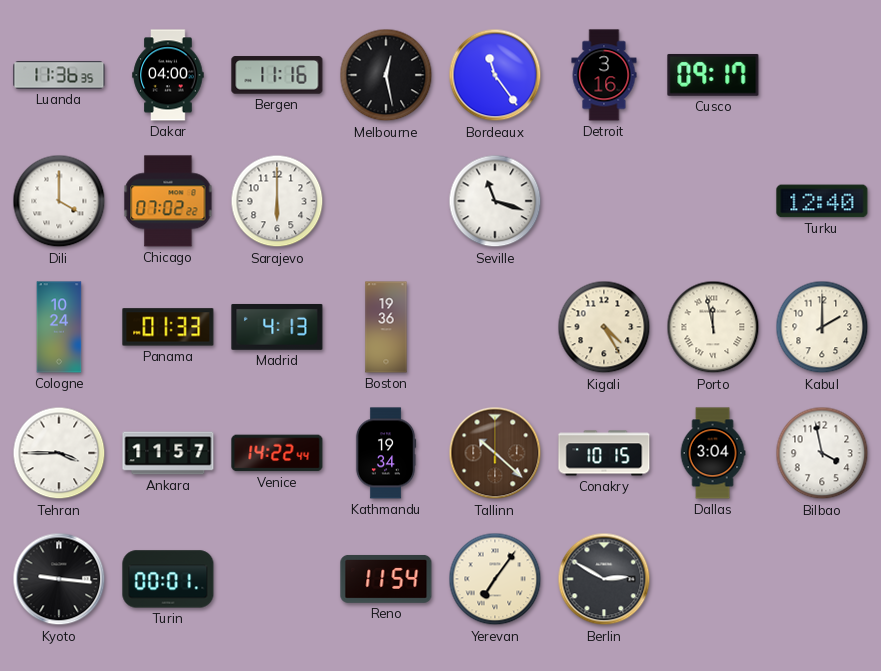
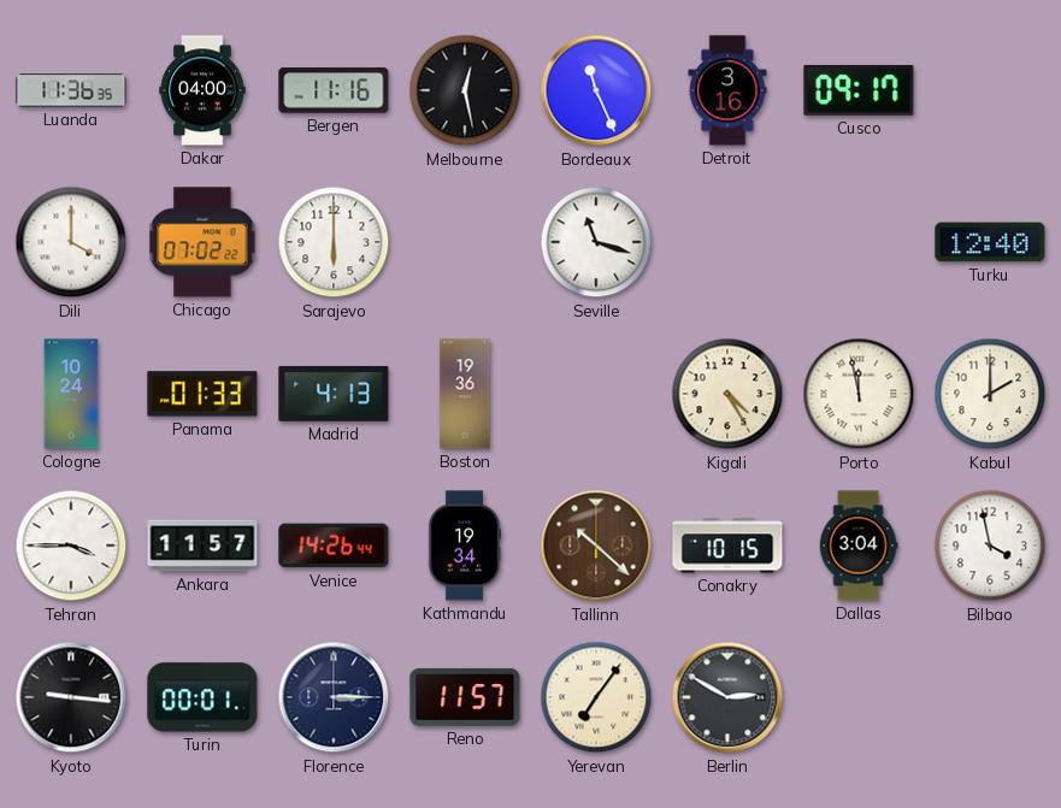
Bordeaux: 11:24 -> 11:26
Venice: 14:22 -> 14:26
Florence: none -> 3:15
Reno: 11:54 -> 11:57
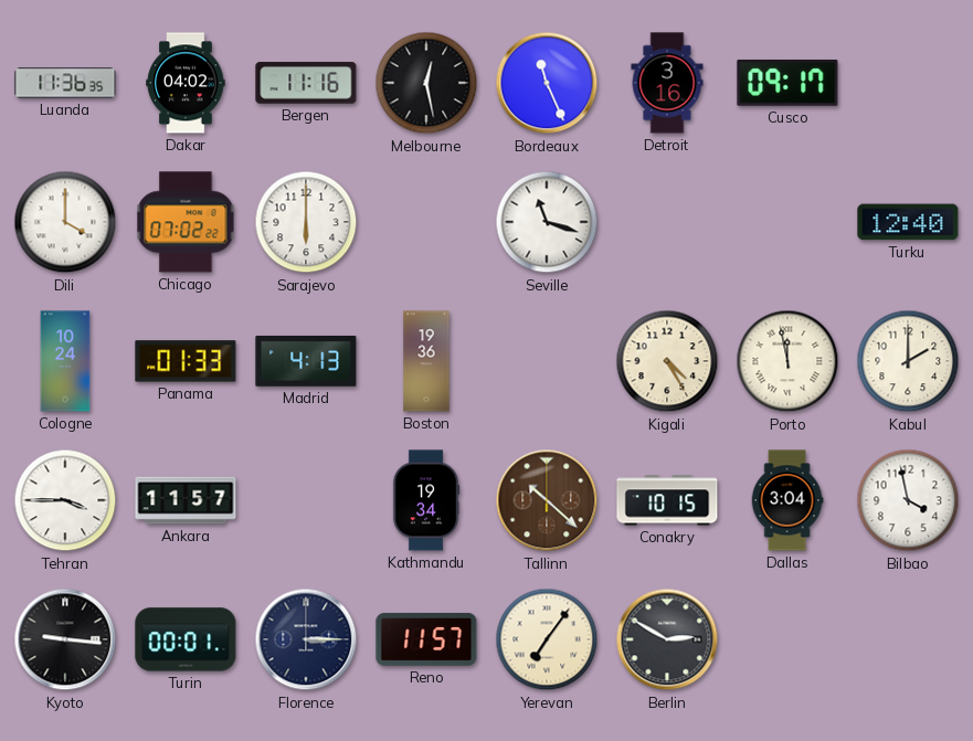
Dakar: 04:00 -> 04:02
Venice: 14:26 -> none
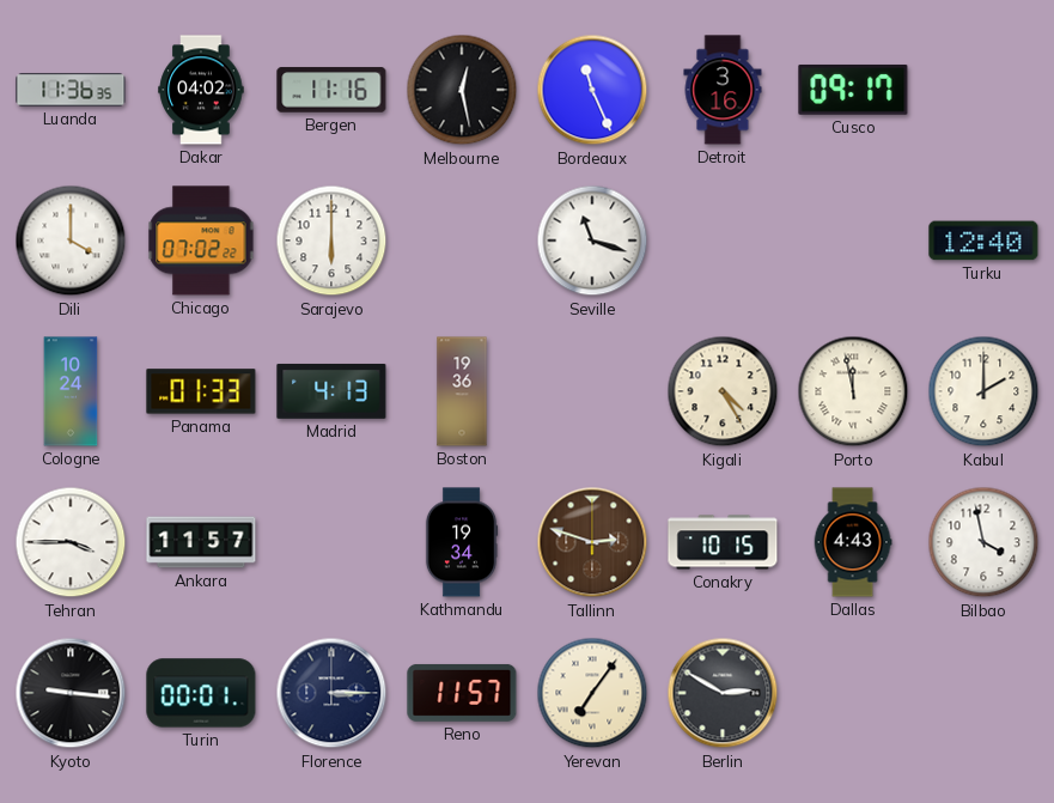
Tallinn: 10:22 -> 2:48
Dallas: 3:04 -> 4:43
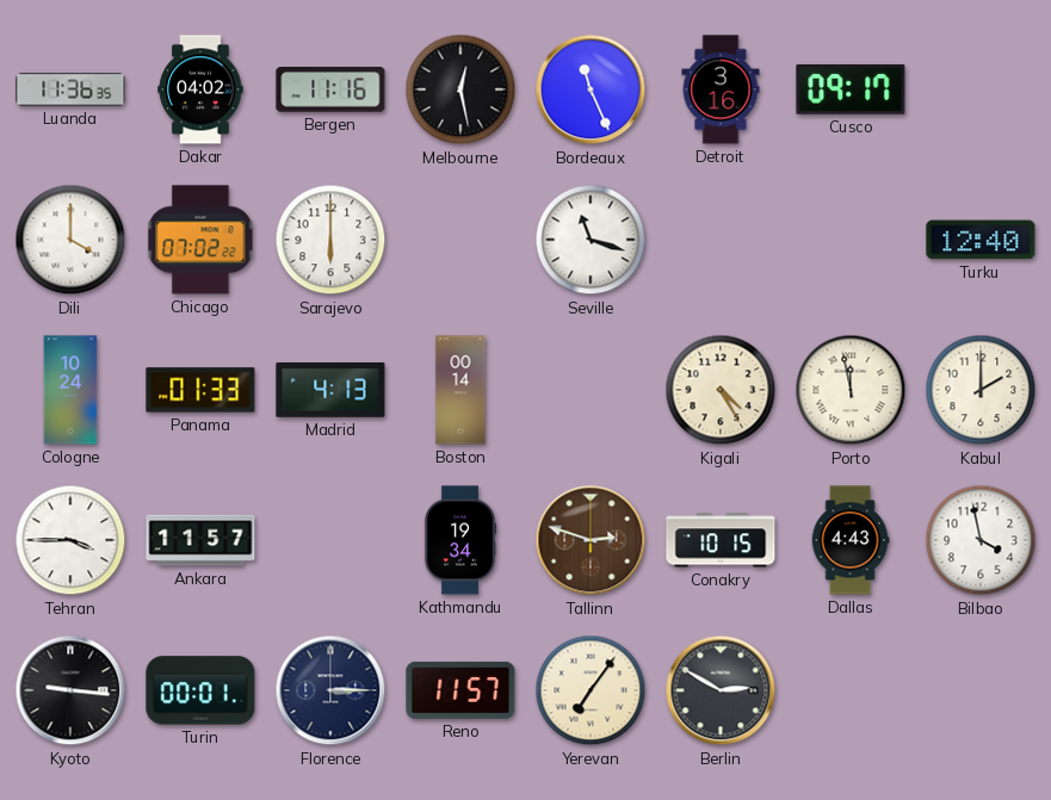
Boston: 19:36 -> 00:14
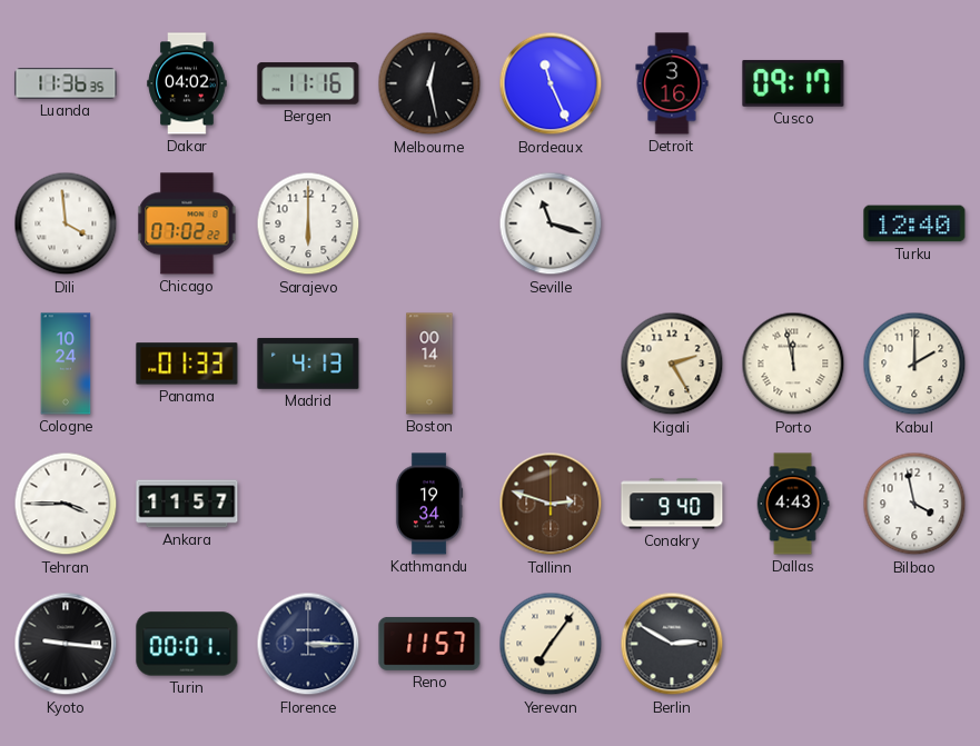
Dili: 4:00 -> 3:59
Kigali: 4:25 -> 2:25
Conakry: 10:15 -> 9:40
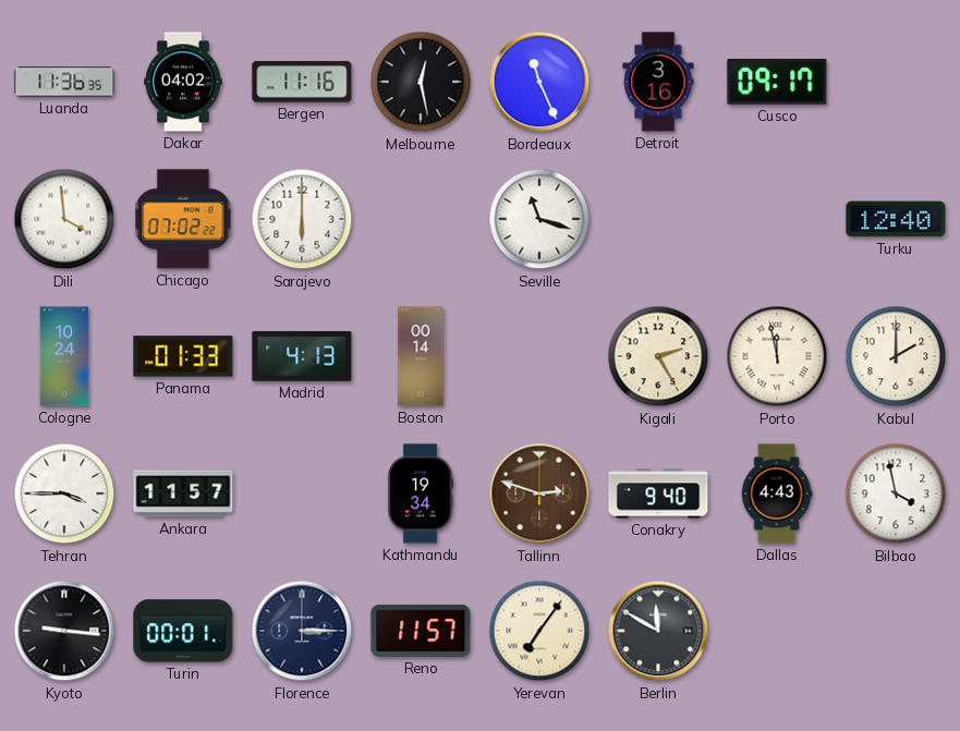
Berlin: 2:50 -> 11:50
